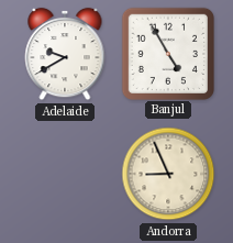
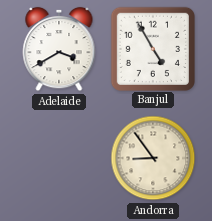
Adelaide: 9:40 -> 3:40
Andorra: 8:56 -> 8:54
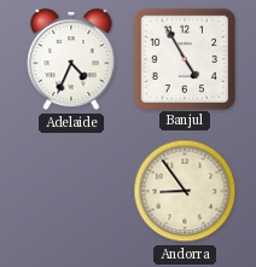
Adelaide: 3:40 -> 4:34
